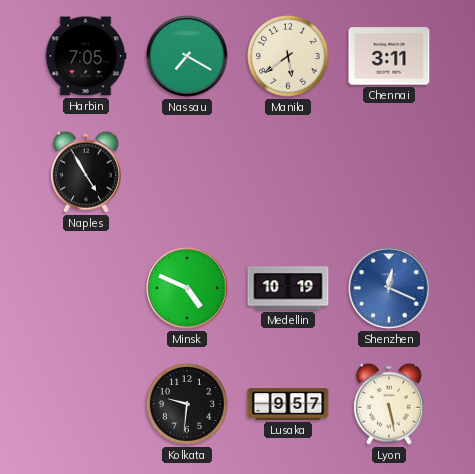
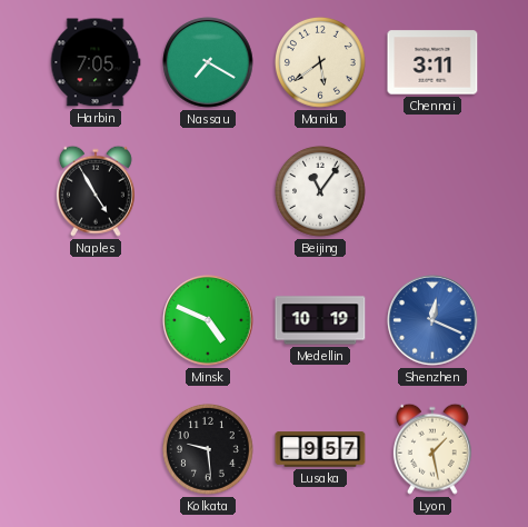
Beijing: none -> 11:06
Kolkata: 9:31 -> 9:29
Lyon: 5:28 -> 1:28
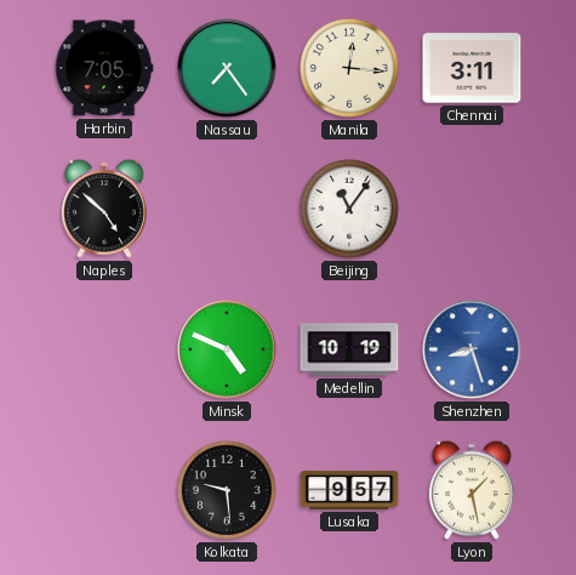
Nassau: 7:20 -> 7:24
Manila: 5:39 -> 12:16
Naples: 4:55 -> 4:52
Shenzhen: 12:19 -> 8:27
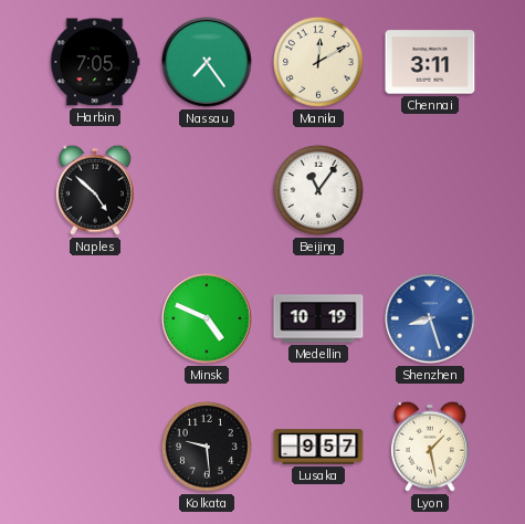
Manila: 12:16 -> 12:10
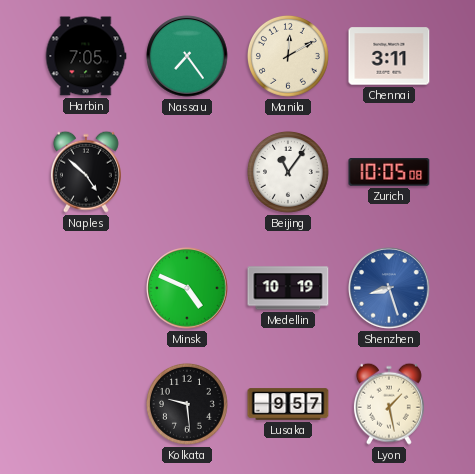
Zurich: none -> 10:05
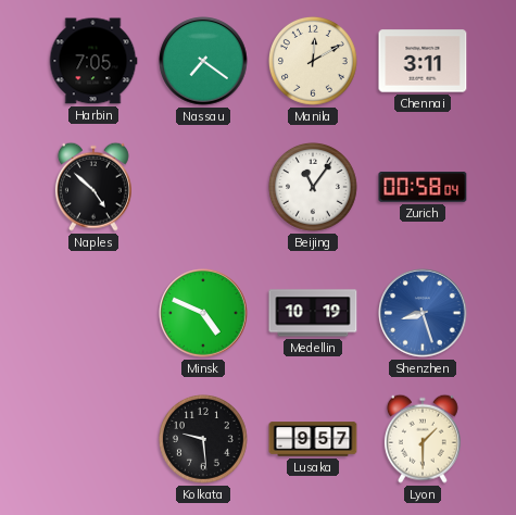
Nassau: 7:24 -> 7:21
Zurich: 10:05 -> 00:58
Lyon: 1:28 -> 1:30
